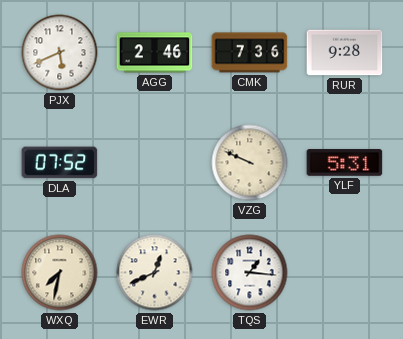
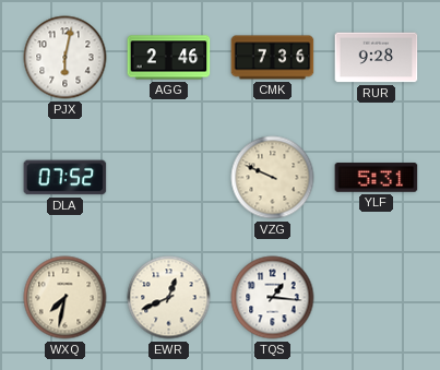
PJX: 5:41 -> 6:02
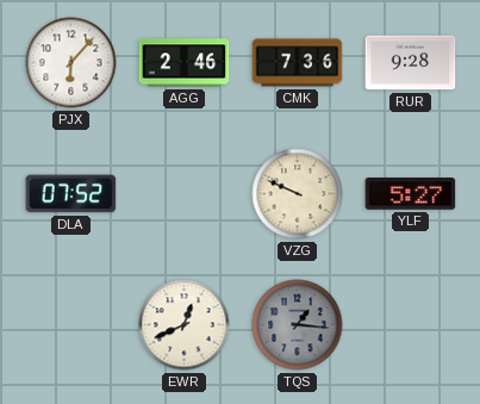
PJX: 6:02 -> 6:07
YLF: 5:31 -> 5:27
WXQ: 7:32 -> none
TQS dial: white -> grey
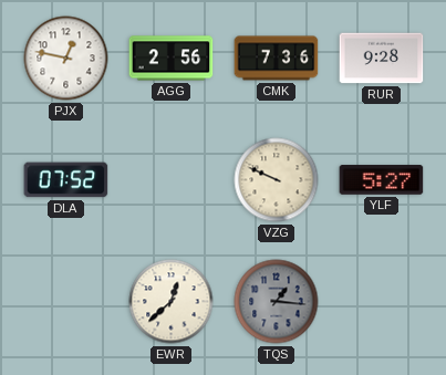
PJX: 6:07 -> 12:47
AGG: 2:46 -> 2:56
EWR: 12:41 -> 12:38
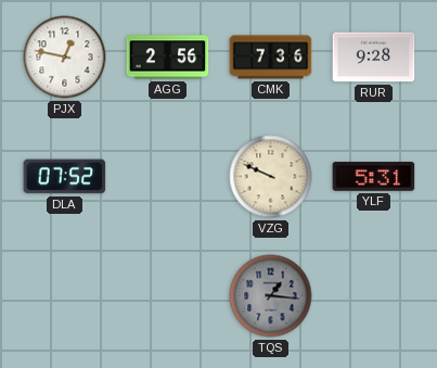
YLF: 5:27 -> 5:31
EWR: 12:38 -> none
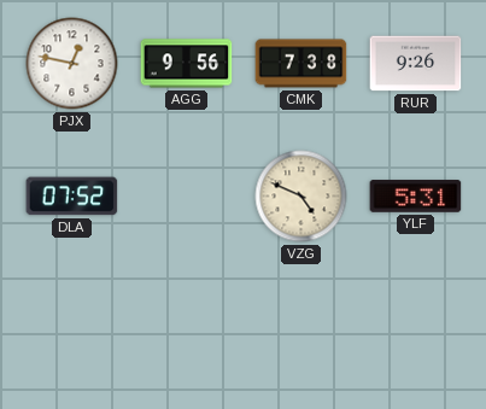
AGG: 2:56 -> 9:56
CMK: 7:36 -> 7:38
RUR: 9:28 -> 9:26
VZG: 9:49 -> 4:49
TQS: 1:16 -> none
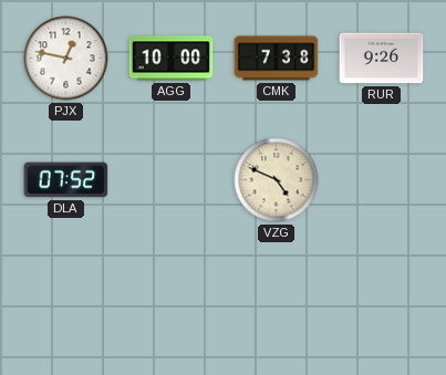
AGG: 9:56 -> 10:00
YLF: 5:31 -> none
